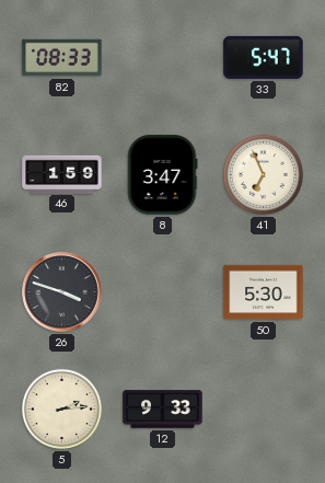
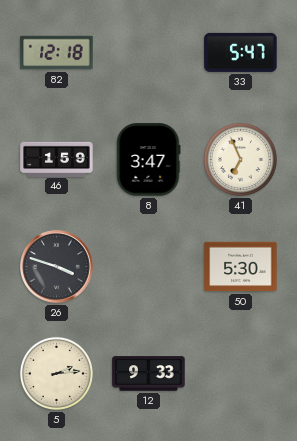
82: 08:33 -> 12:18
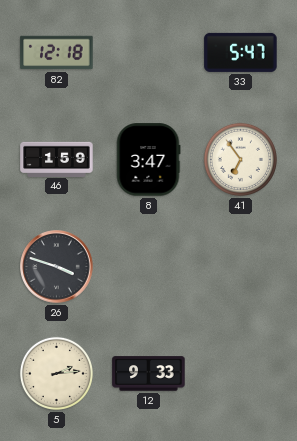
41: 6:56 -> 6:54
50: 5:30 -> none
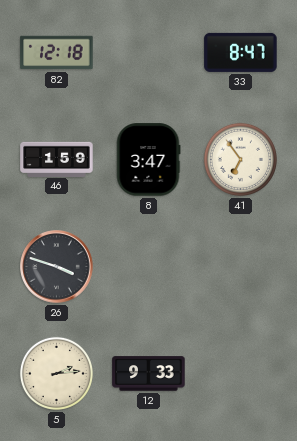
33: 5:47 -> 8:47
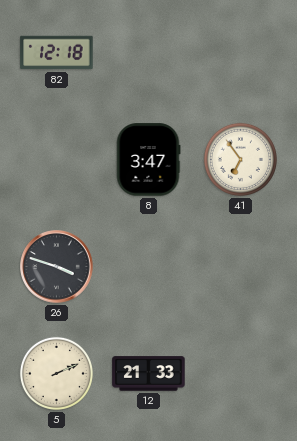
33: 8:47 -> none
46: 1:59 -> none
5: 2:14 -> 2:11
12: 9:33 -> 21:33
